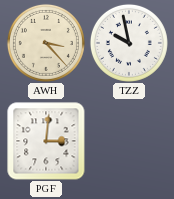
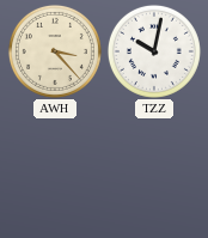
TZZ: 9:58 -> 10:02
PGF: 3:01 -> none
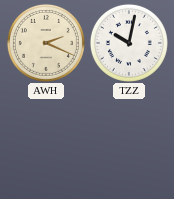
AWH: 3:23 -> 2:19
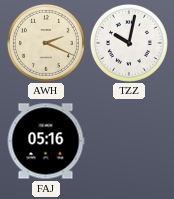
FAJ: none -> 05:16
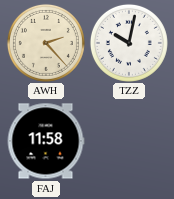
AWH: 2:19 -> 2:23
FAJ: 05:16 -> 11:58
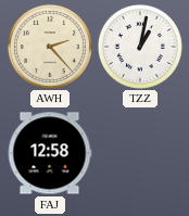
TZZ: 10:02 -> 1:02
FAJ: 11:58 -> 12:58
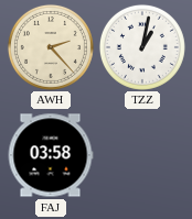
FAJ: 12:58 -> 03:58
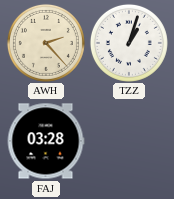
TZZ: 1:02 -> 1:03
FAJ: 03:58 -> 03:28
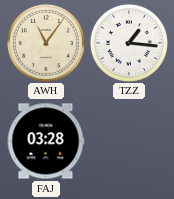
AWH: 2:23 -> 11:06
TZZ: 1:03 -> 1:16
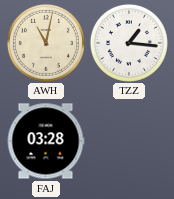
AWH: 11:06 -> 11:02
